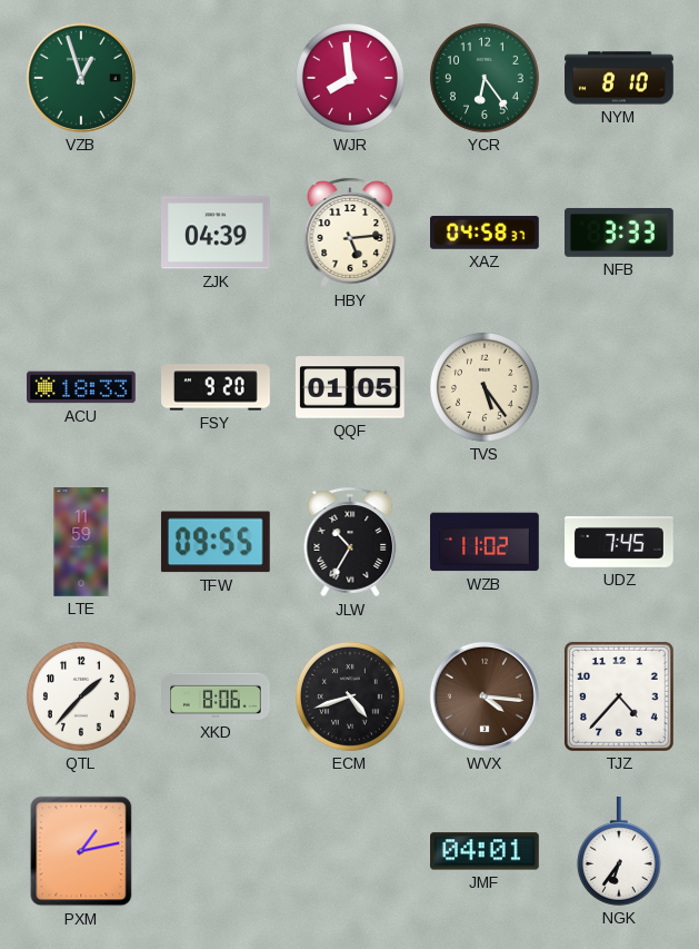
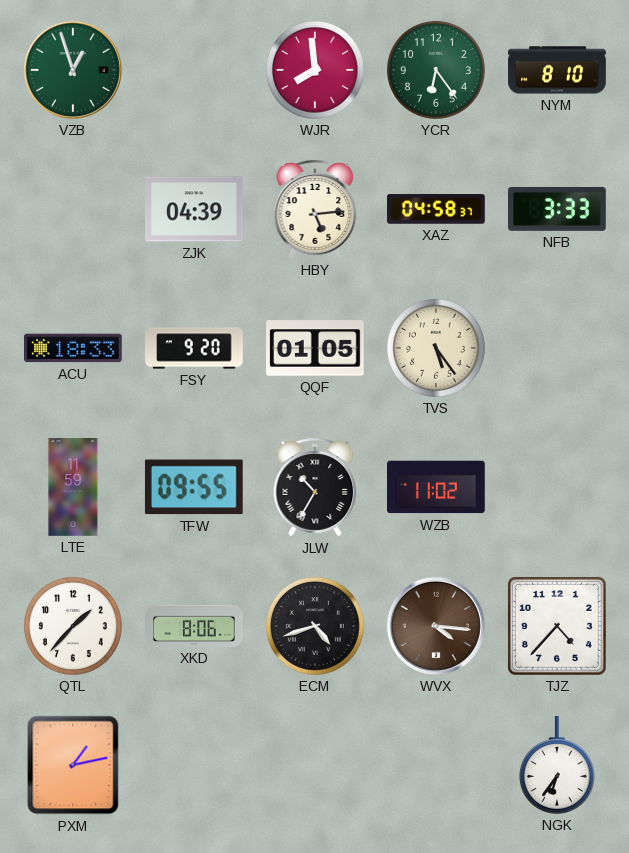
UDZ: 7:45 -> none
JMF: 04:01 -> none
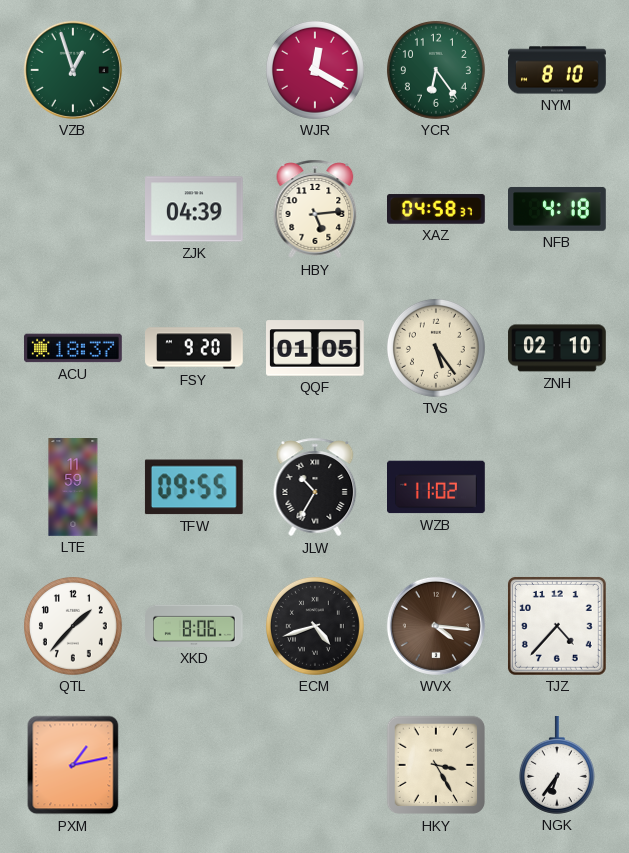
WJR: 7:59 -> 12:20
NFB: 3:33 -> 4:18
ACU: 18:33 -> 18:37
ZNH: none -> 02:10
HKY: none -> 3:25
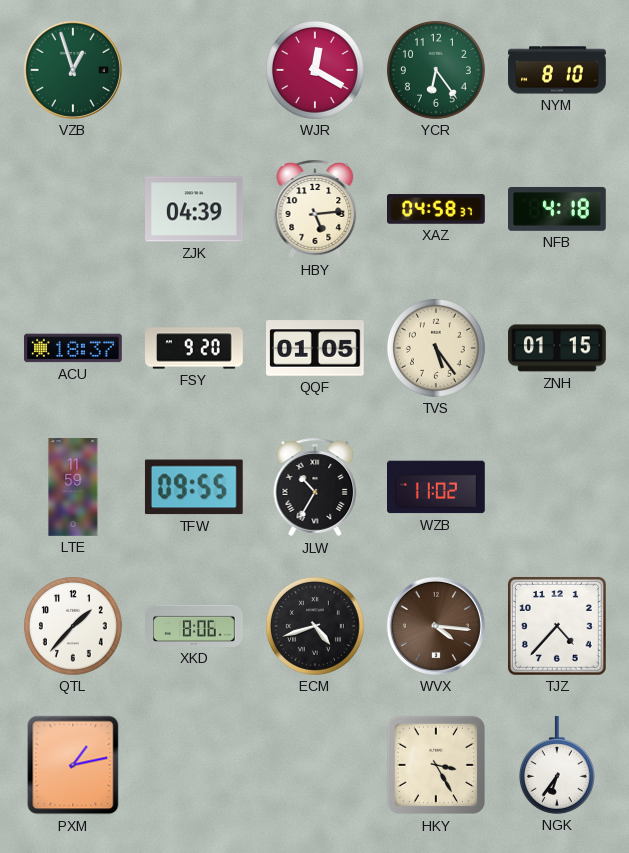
ZNH: 02:10 -> 01:15
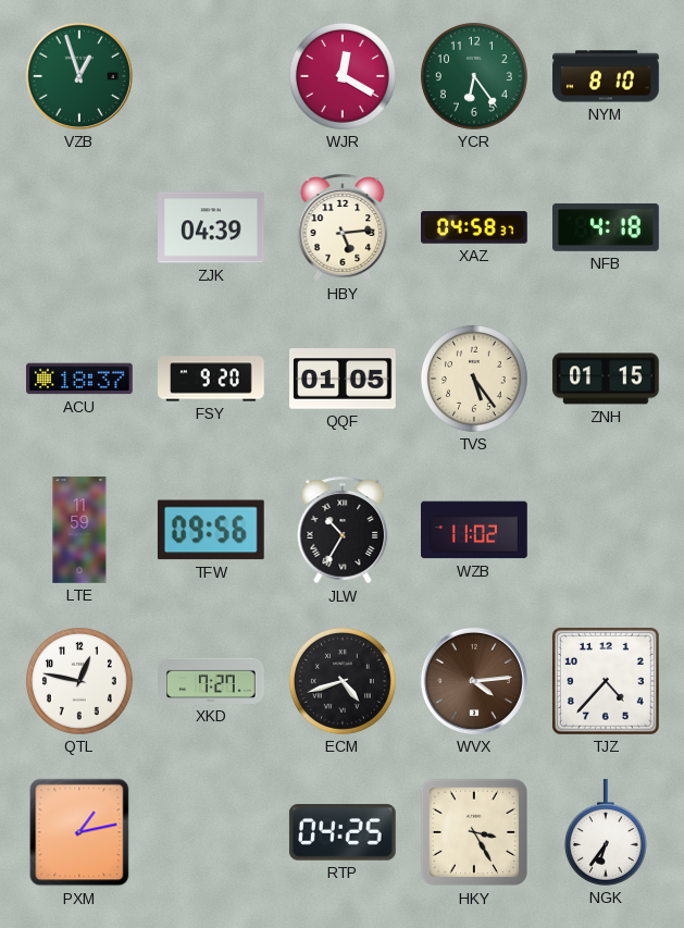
TFW: 09:55 -> 09:56
QTL: 1:37 -> 12:47
XKD: 8:06 -> 7:27
WVX: 4:16 -> 4:14
RTP: none -> 04:25
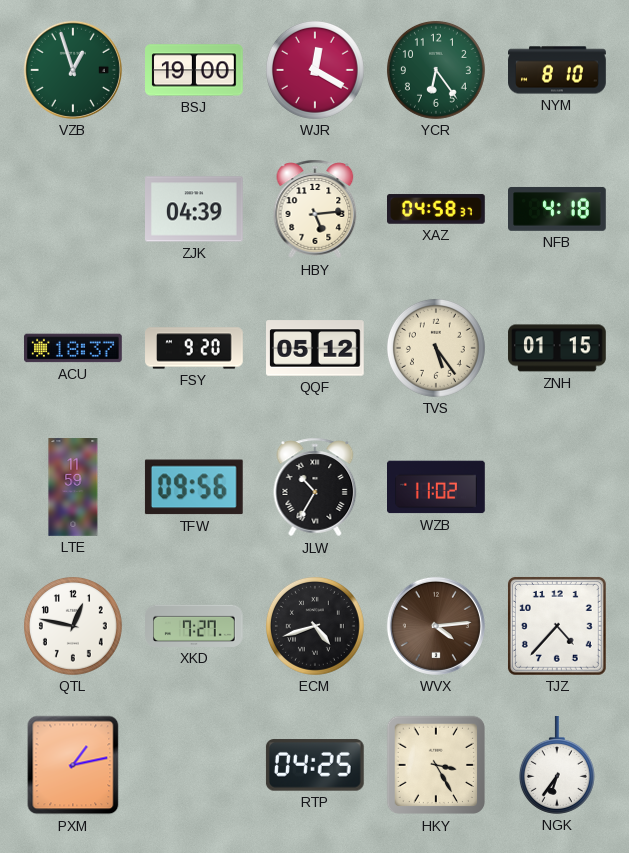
BSJ: none -> 19:00
QQF: 01:05 -> 05:12
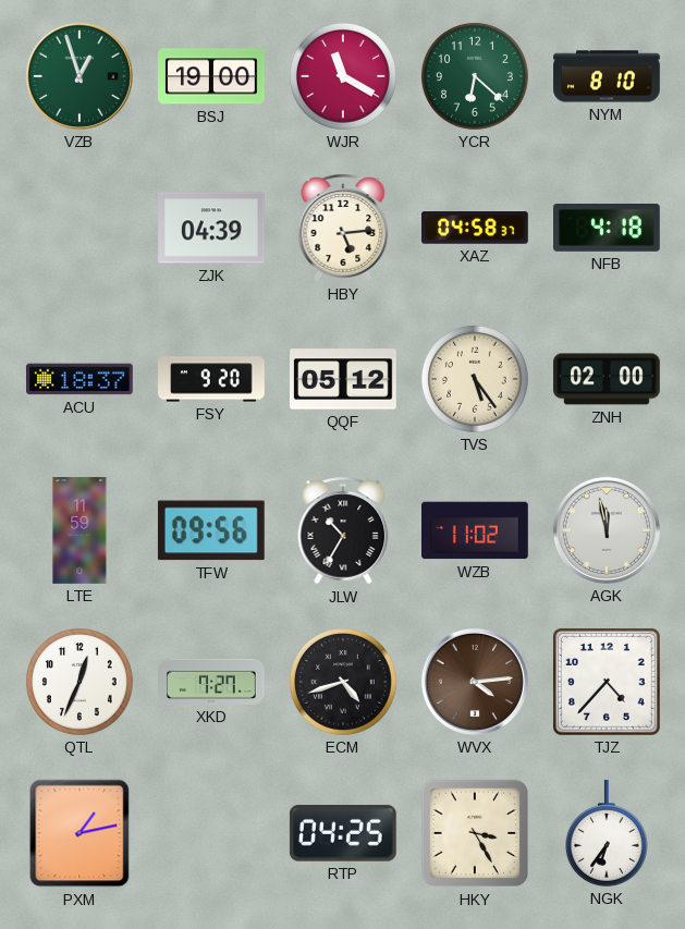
WJR: 12:20 -> 11:20
YCR: 6:24 -> 6:22
ZNH: 01:15 -> 02:00
AGK: none -> 11:58
QTL: 12:47 -> 12:34
